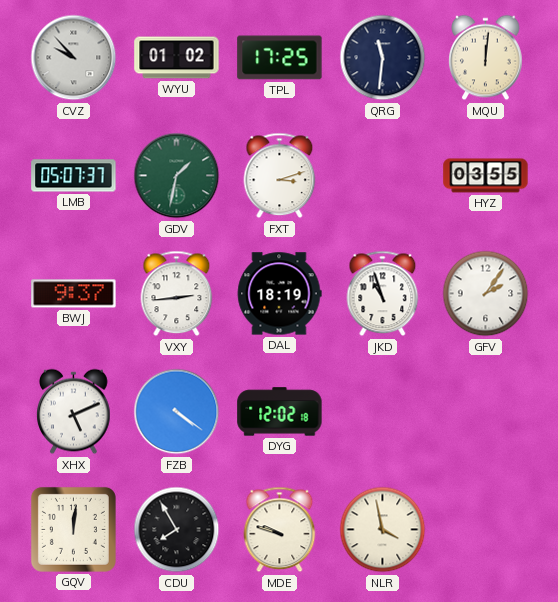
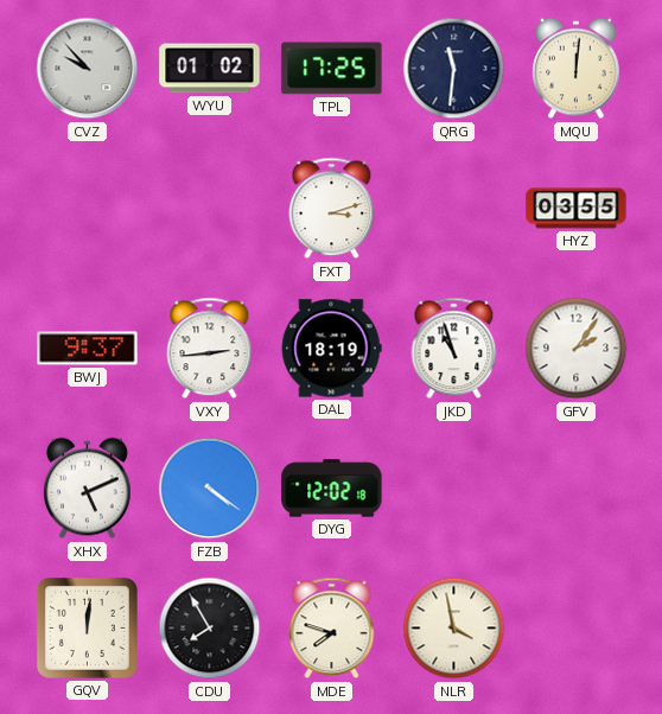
LMB: 05:07 -> none
GDV: 1:32 -> none
MDE: 9:48 -> 7:48
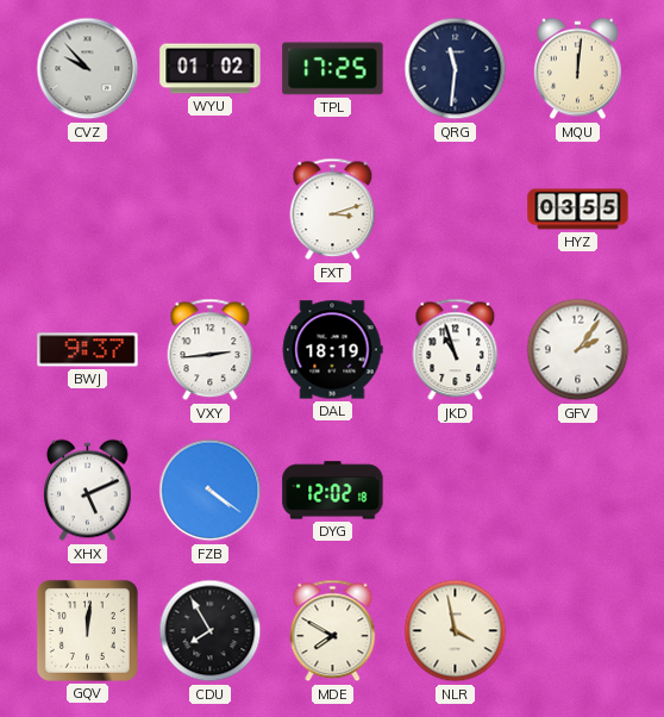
MDE: 7:48 -> 7:50
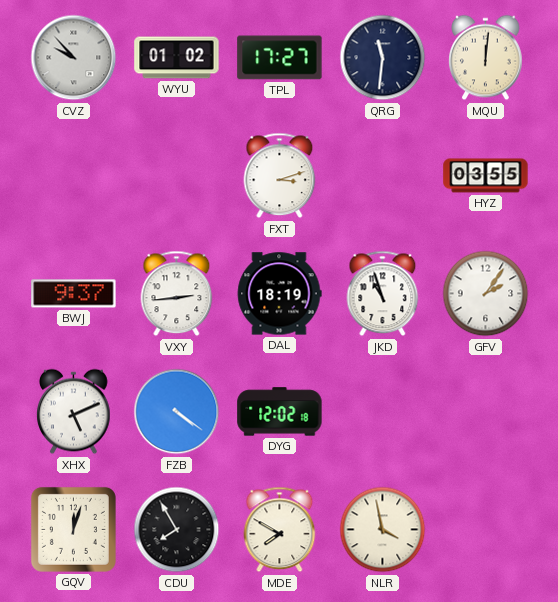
TPL: 17:25 -> 17:27
GQV: 12:01 -> 12:03
